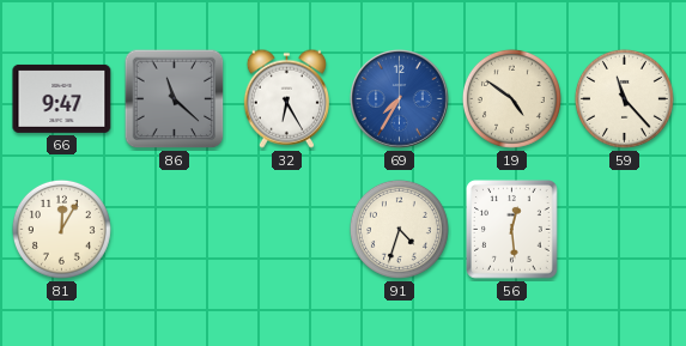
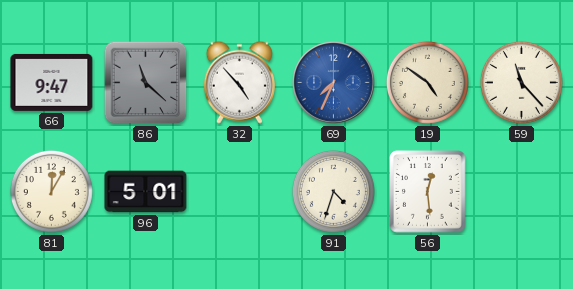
32: 6:25 -> 4:53
69: 7:35 -> 7:34
96: none -> 5:01
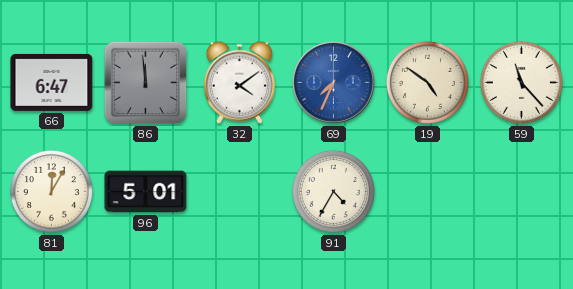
66: 9:47 -> 6:47
86: 11:22 -> 11:59
32: 4:53 -> 4:09
91: 4:33 -> 4:35
56: 12:29 -> none
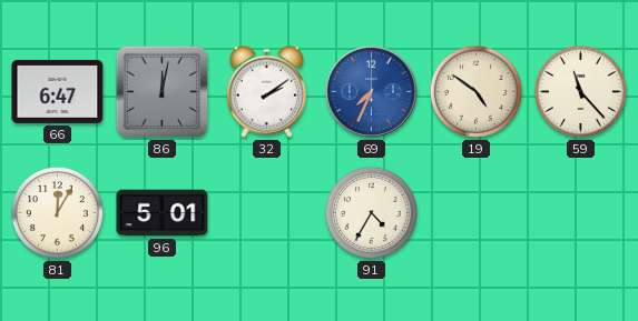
86: 11:59 -> 12:02
32: 4:09 -> 2:09
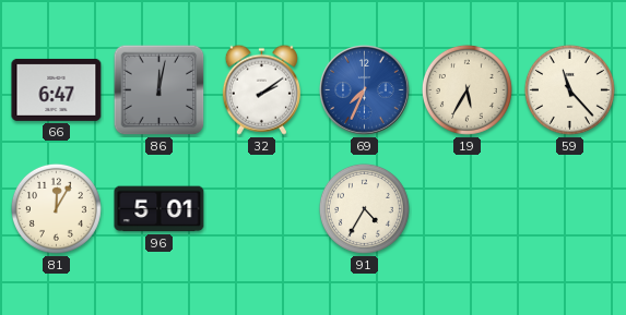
19: 4:51 -> 5:35
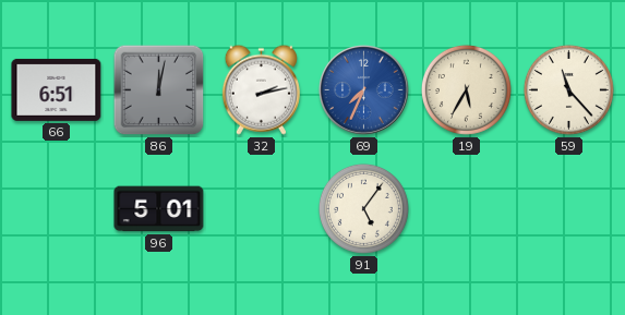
66: 6:47 -> 6:51
32: 2:09 -> 2:13
81: 12:05 -> none
91: 4:35 -> 5:06
